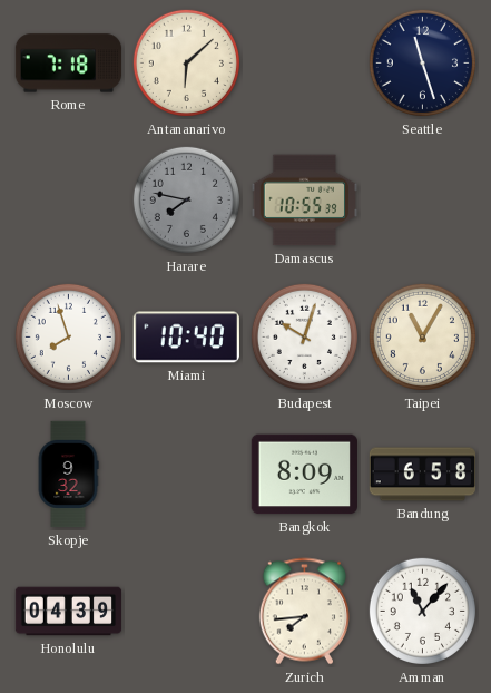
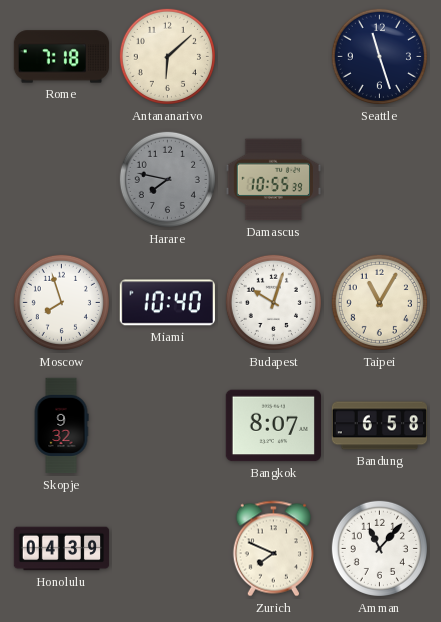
Bangkok: 8:09 -> 8:07
Zurich: 7:44 -> 7:49
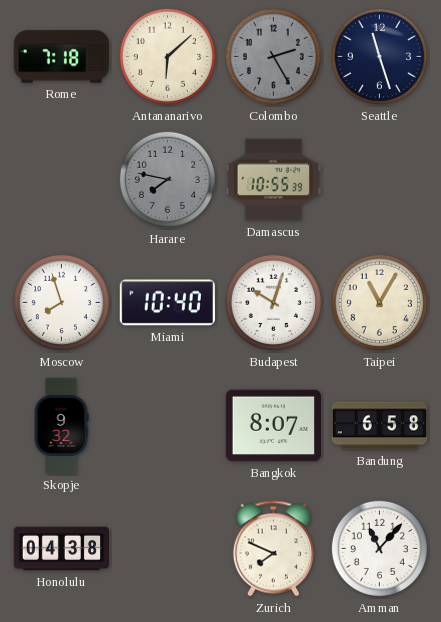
Colombo: none -> 2:25
Honolulu: 04:39 -> 04:38
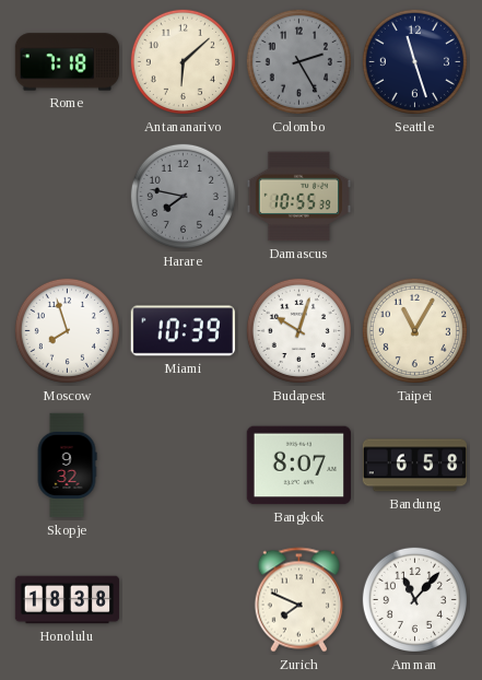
Miami: 10:40 -> 10:39
Honolulu: 04:38 -> 18:38
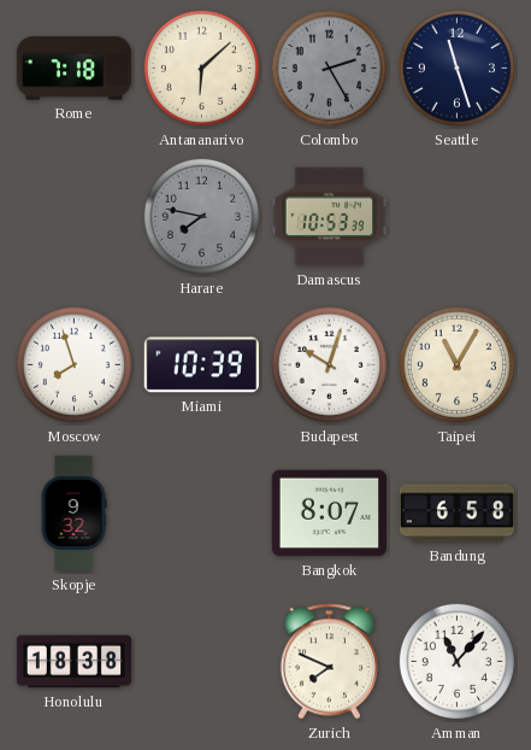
Damascus: 10:55 -> 10:53
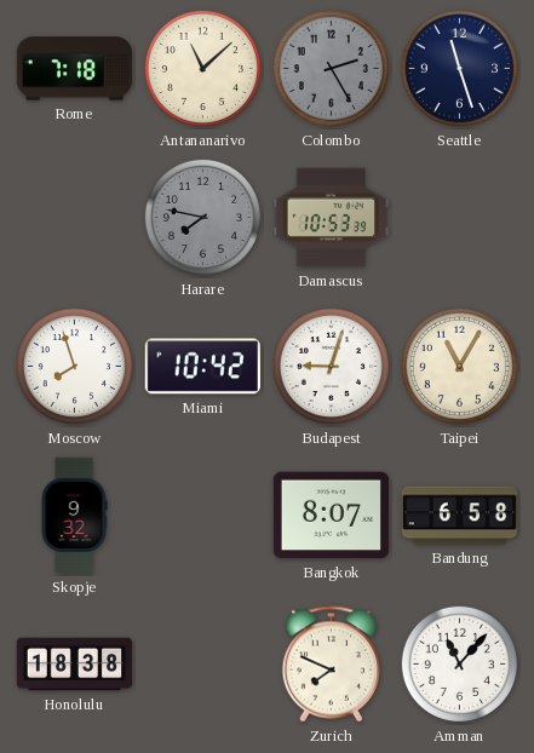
Antananarivo: 6:08 -> 11:08
Miami: 10:39 -> 10:42
Budapest: 10:03 -> 9:03
